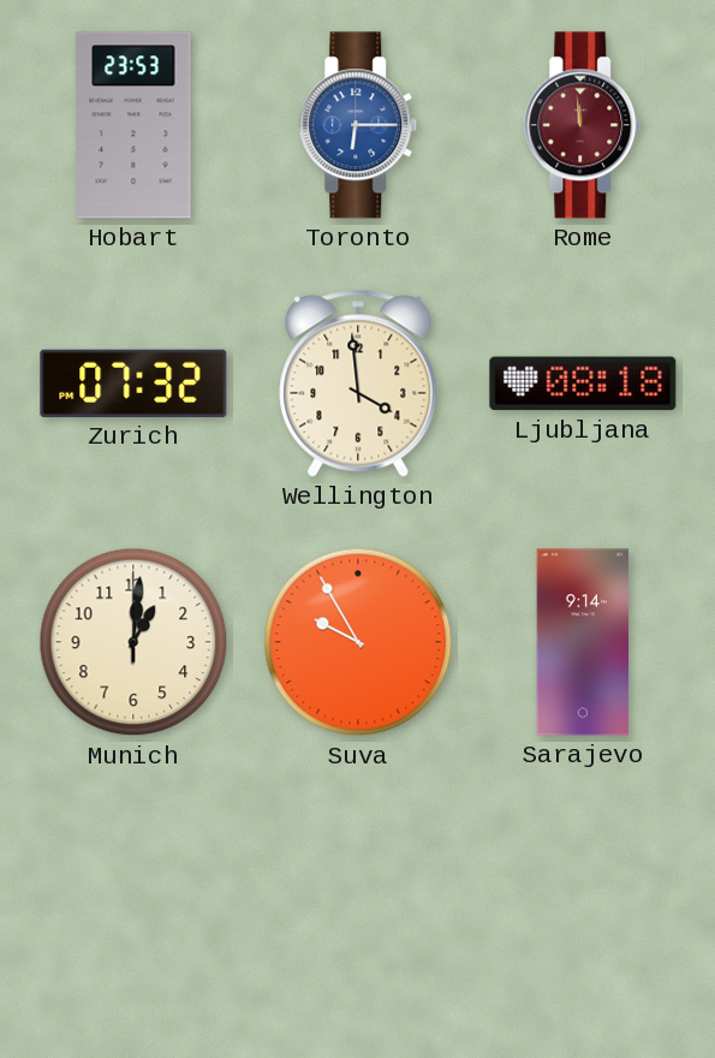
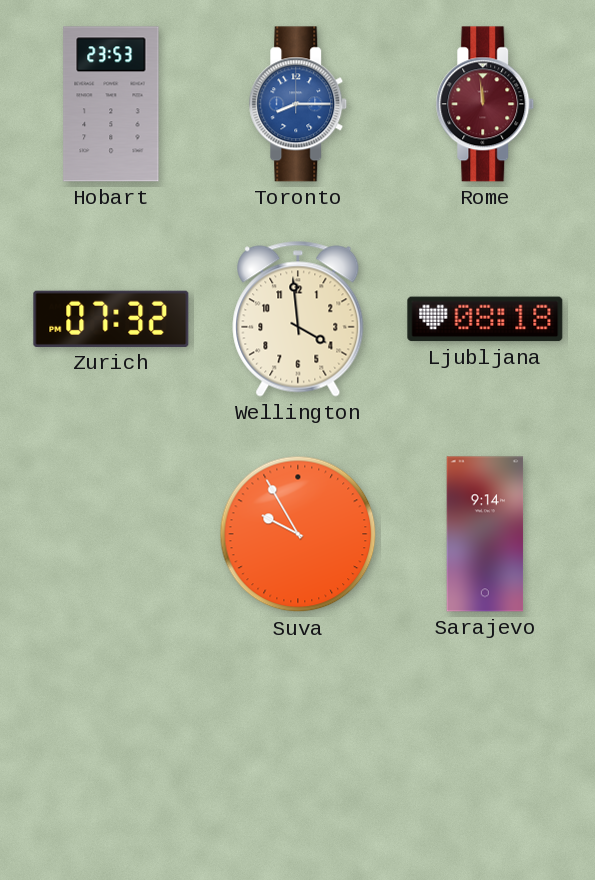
Toronto: 6:15 -> 8:15
Munich: 1:01 -> none
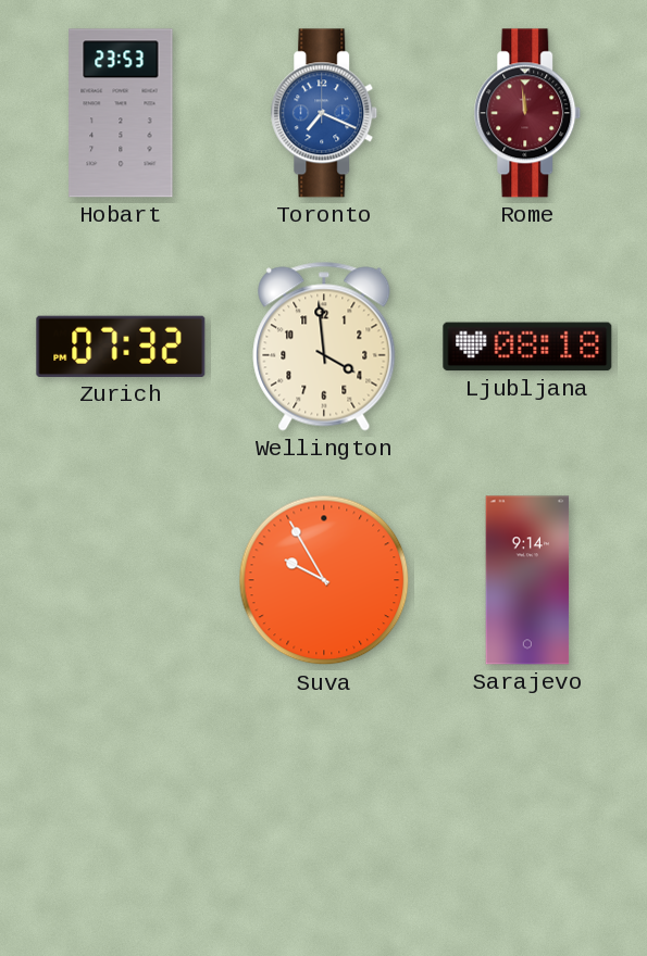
Toronto: 8:15 -> 7:19
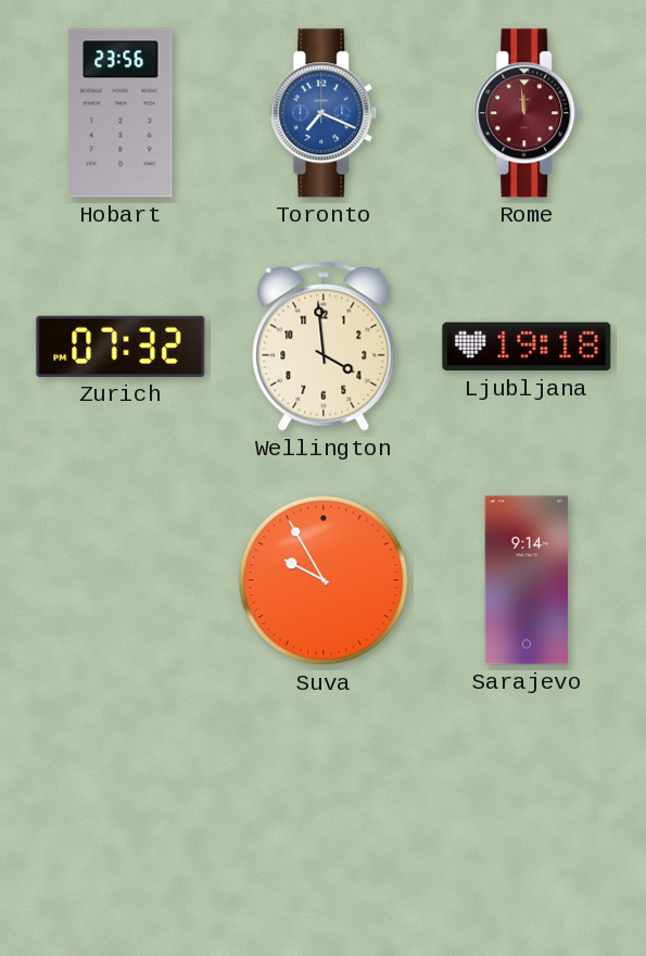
Hobart: 23:53 -> 23:56
Ljubljana: 08:18 -> 19:18
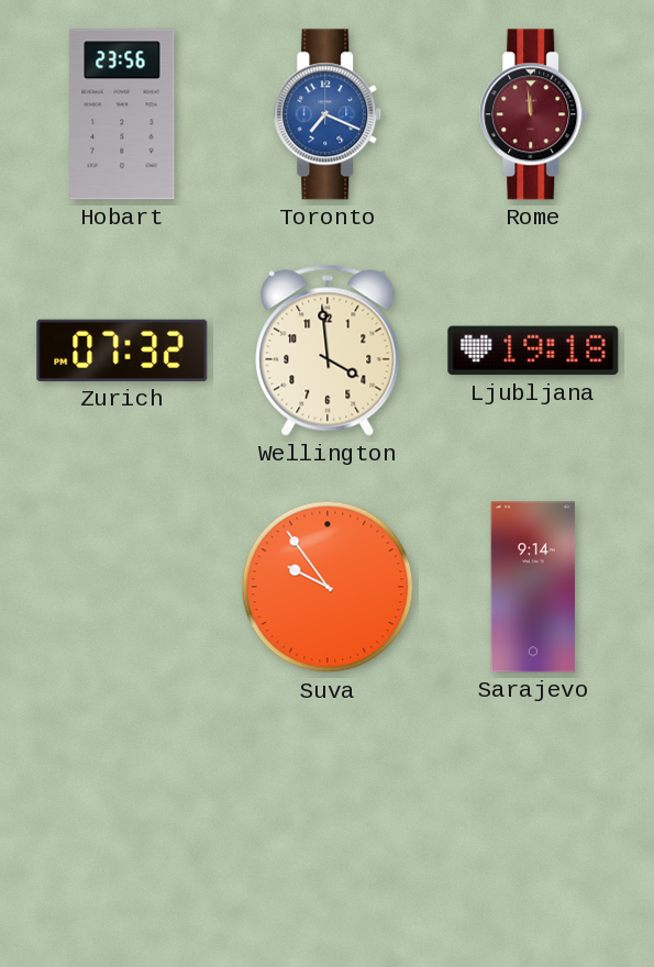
Suva: 9:55 -> 9:54
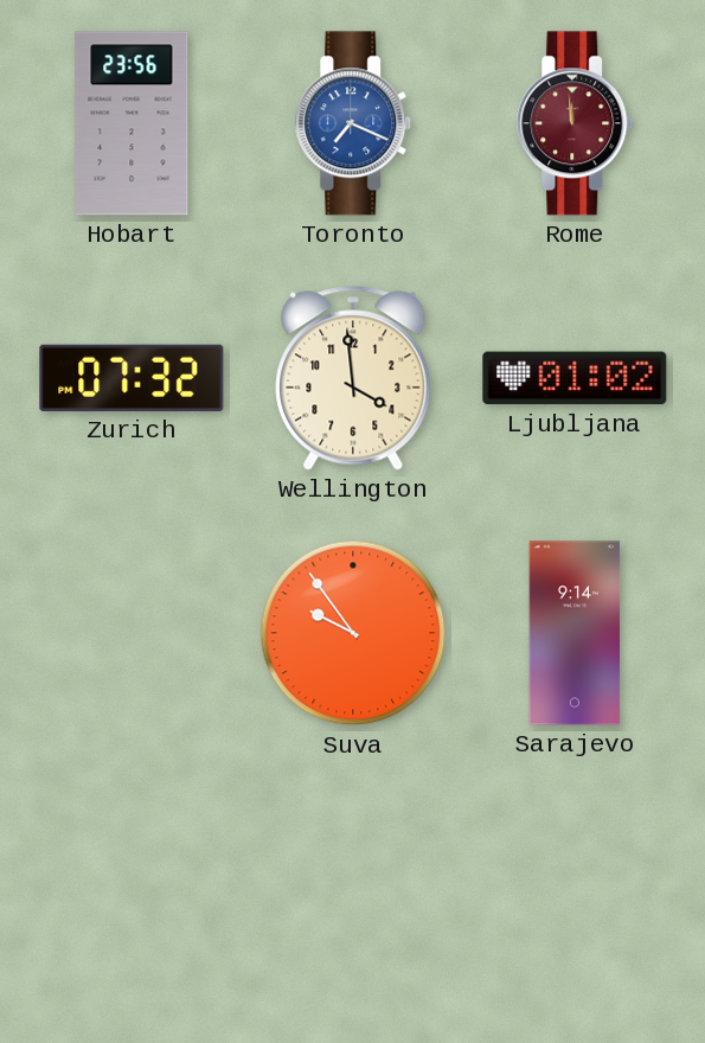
Ljubljana: 19:18 -> 01:02
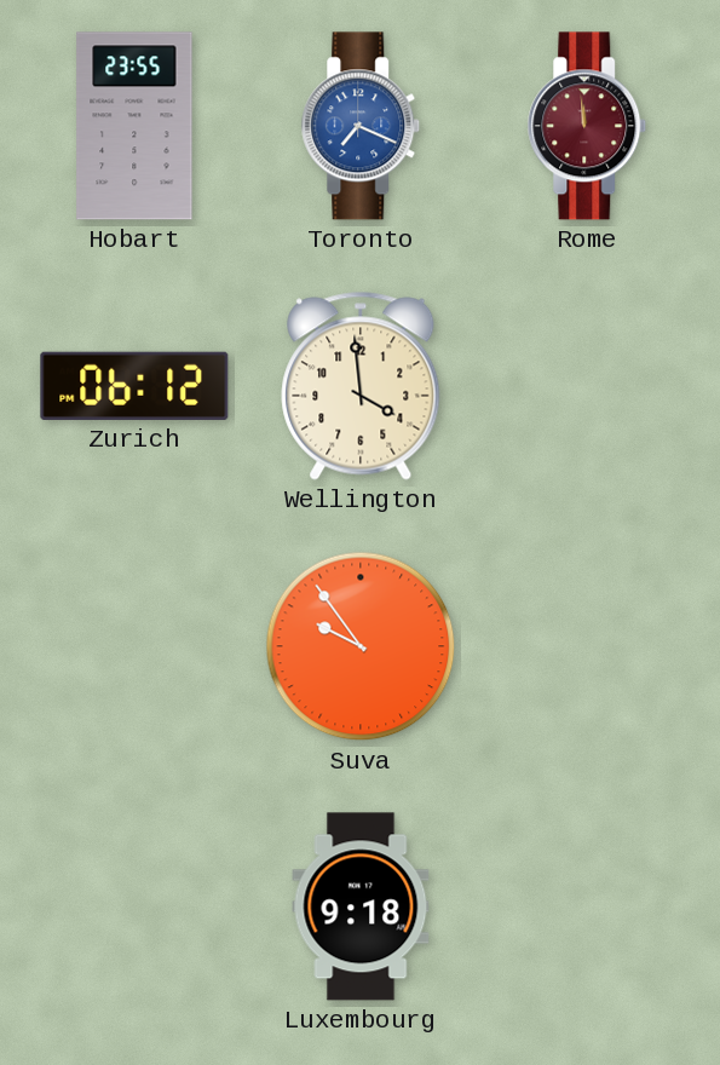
Hobart: 23:56 -> 23:55
Zurich: 07:32 -> 06:12
Ljubljana: 01:02 -> none
Sarajevo: 9:14 -> none
Luxembourg: none -> 9:18
